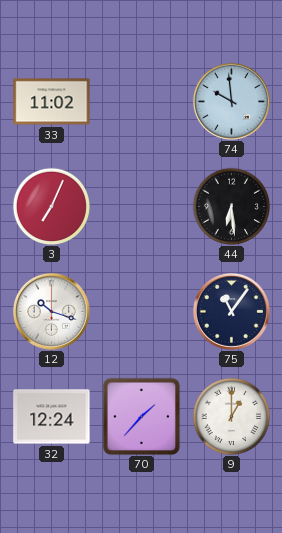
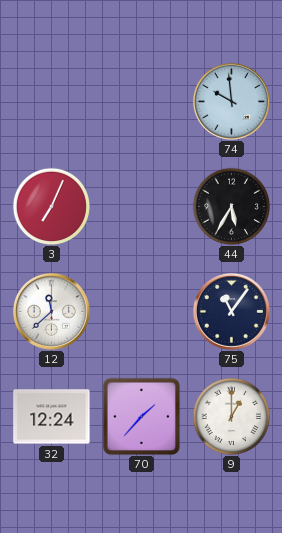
33: 11:02 -> none
44: 6:29 -> 5:35
12: 10:18 -> 11:38
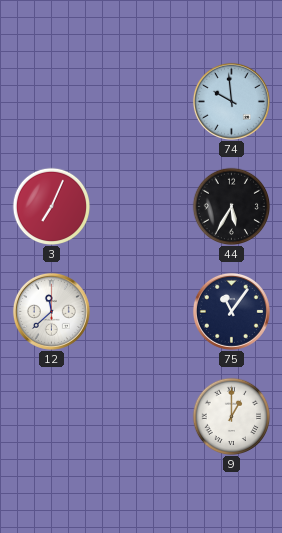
32: 12:24 -> none
70: 1:37 -> none
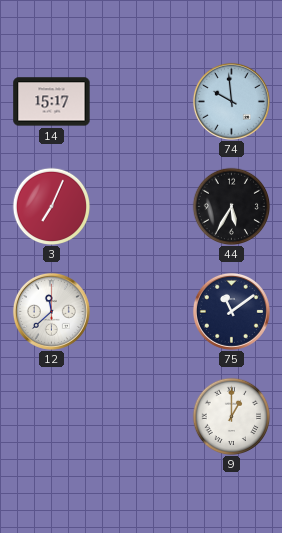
14: none -> 15:17
75: 11:06 -> 11:09
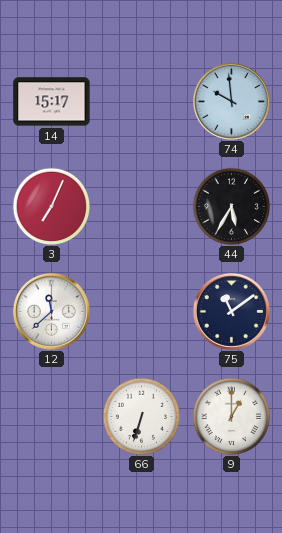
66: none -> 6:33
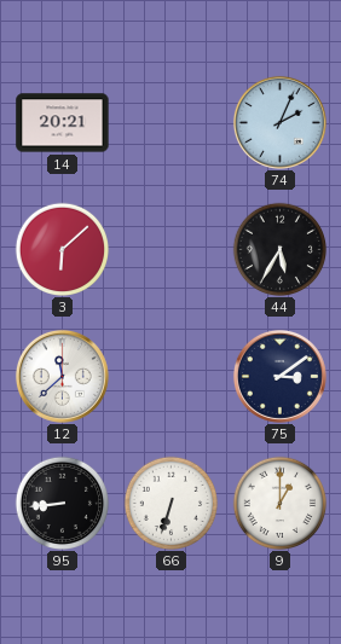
14: 15:17 -> 20:21
74: 9:59 -> 2:04
3: 7:04 -> 6:08
75: 11:09 -> 3:09
95: none -> 8:44
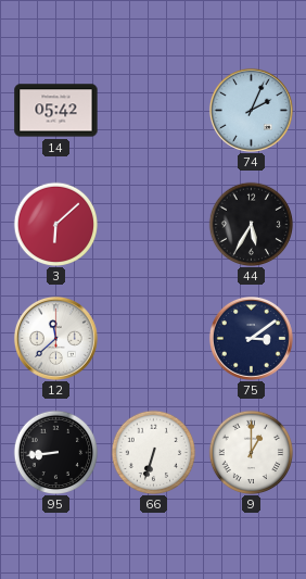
14: 20:21 -> 05:42
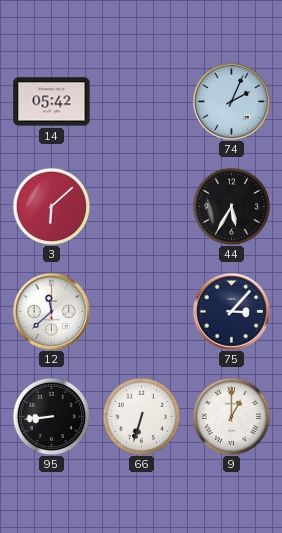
75: 3:09 -> 3:07
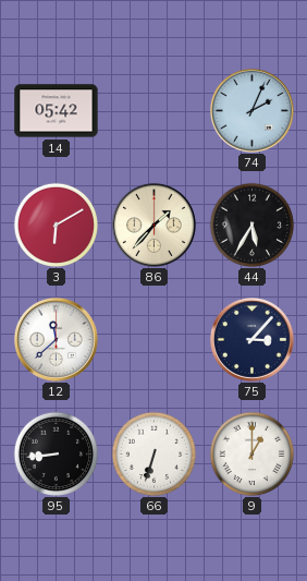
3: 6:08 -> 6:10
86: none -> 1:37
